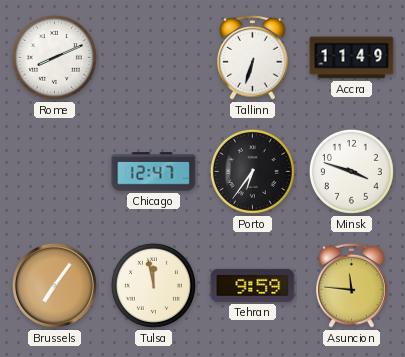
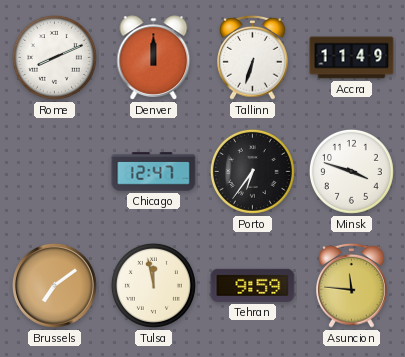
Denver: none -> 12:00
Brussels: 7:06 -> 7:09
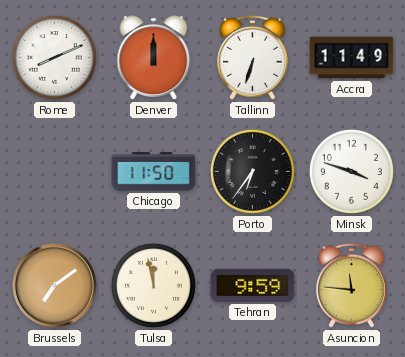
Chicago: 12:47 -> 11:50
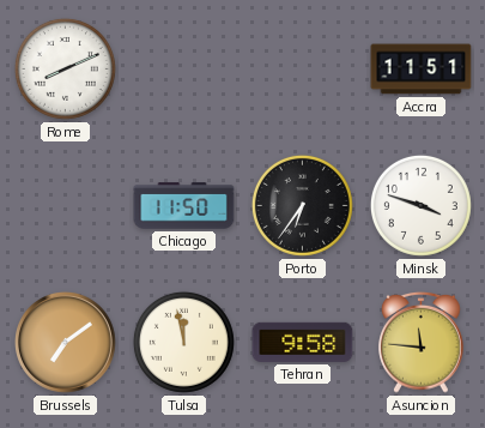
Denver: 12:00 -> none
Tallinn: 6:33 -> none
Accra: 11:49 -> 11:51
Tehran: 9:59 -> 9:58
